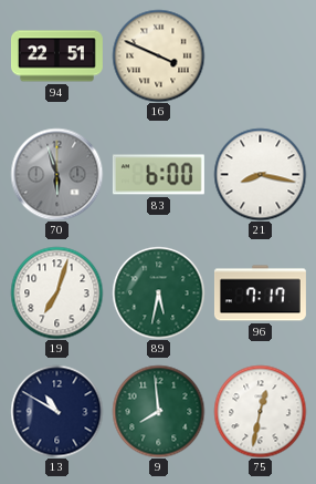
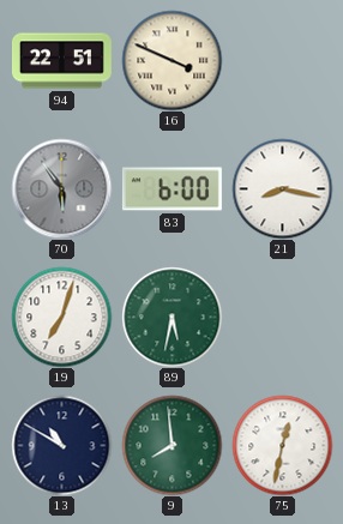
70: 5:57 -> 5:54
96: 7:17 -> none
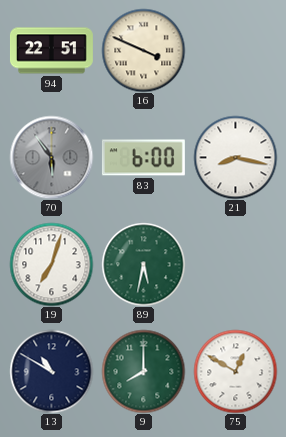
9: 7:59 -> 8:00
75: 12:32 -> 12:50
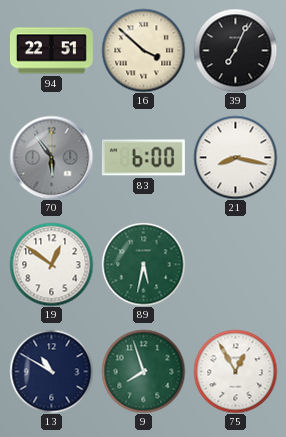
16: 3:49 -> 3:52
39: none -> 7:04
19: 7:03 -> 12:51
9: 8:00 -> 7:57
75: 12:50 -> 12:55
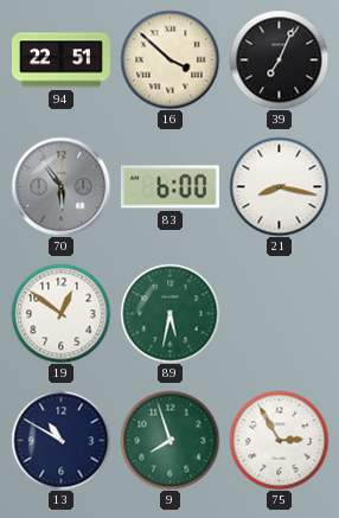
75: 12:55 -> 2:55
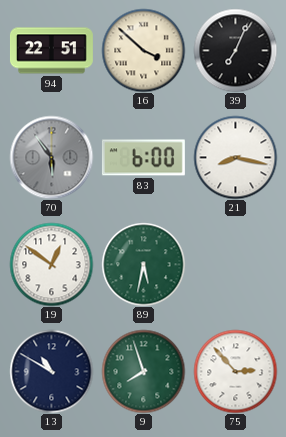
75: 2:55 -> 2:53
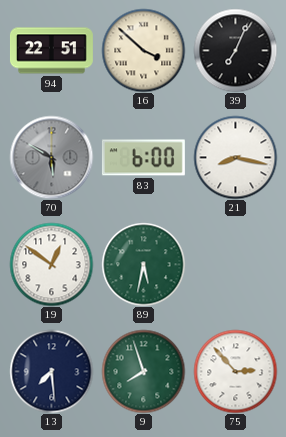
70: 5:54 -> 5:50
13: 10:50 -> 7:29
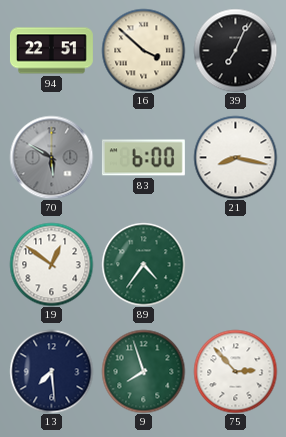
89: 5:32 -> 4:36
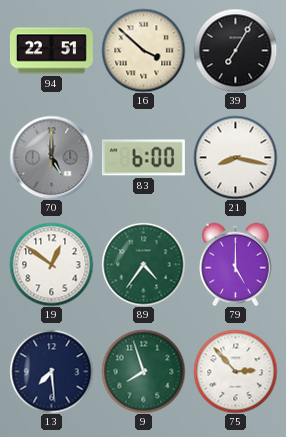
39: 7:04 -> 7:05
70: 5:50 -> 5:00
79: none -> 5:00
